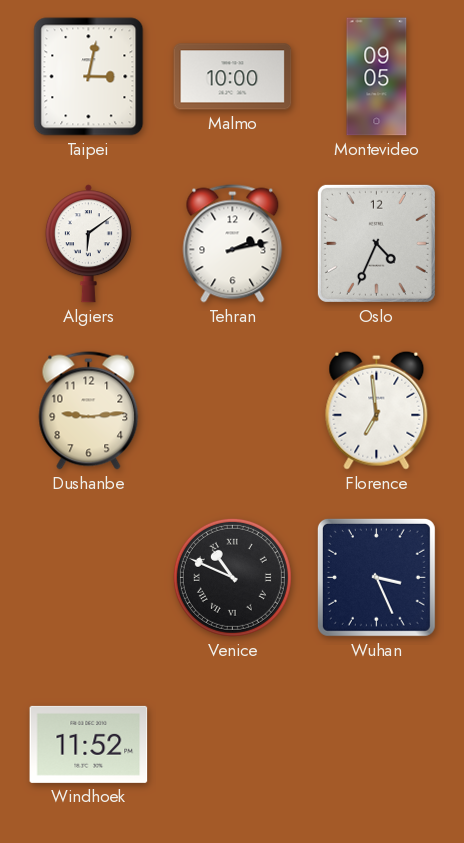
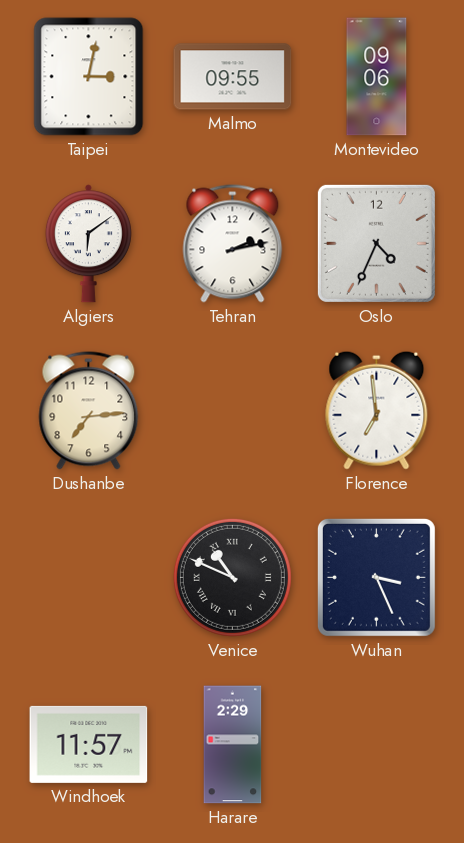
Malmo: 10:00 -> 09:55
Montevideo: 09:05 -> 09:06
Dushanbe: 9:14 -> 7:14
Windhoek: 11:52 -> 11:57
Harare: none -> 2:29
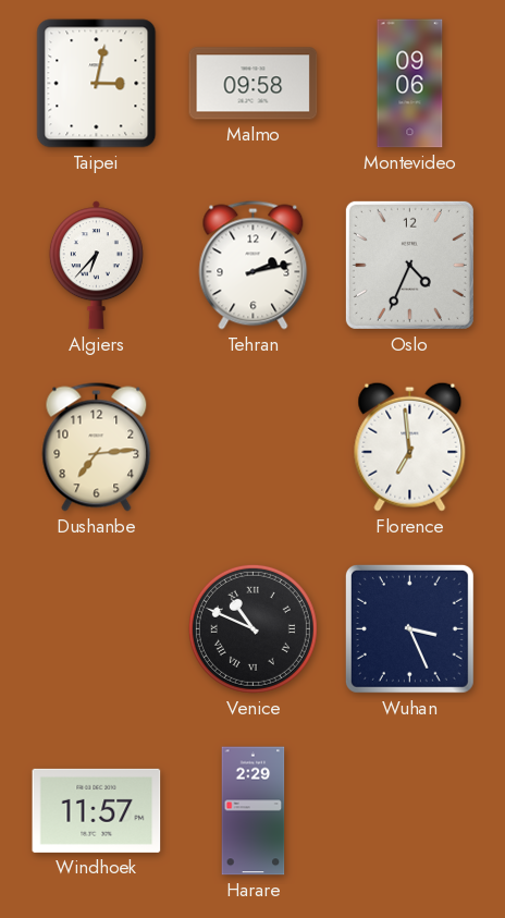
Malmo: 09:55 -> 09:58
Algiers: 6:09 -> 6:37
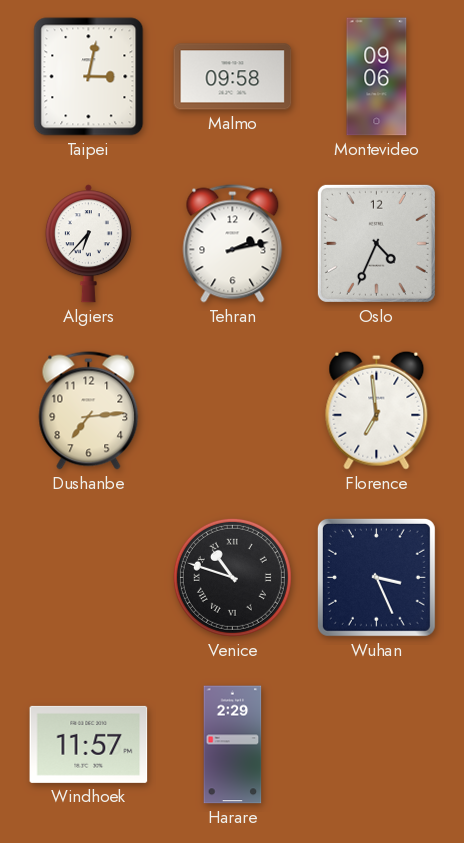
Venice: 10:49 -> 10:48
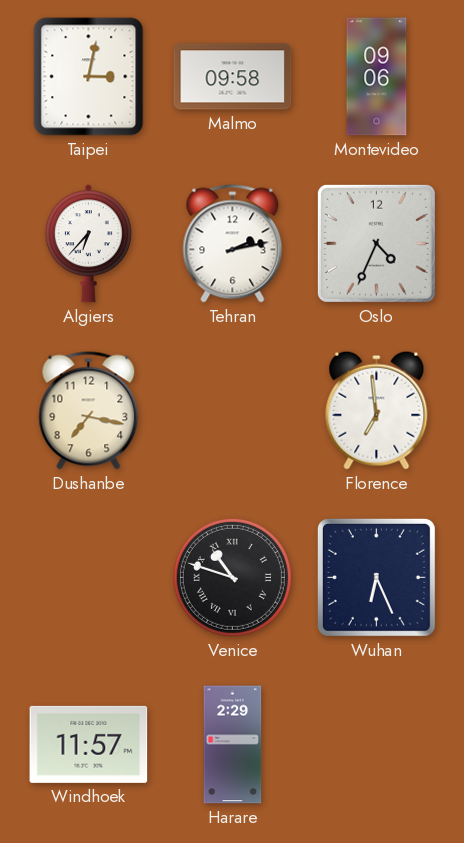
Dushanbe: 7:14 -> 7:17
Wuhan: 3:26 -> 6:26
